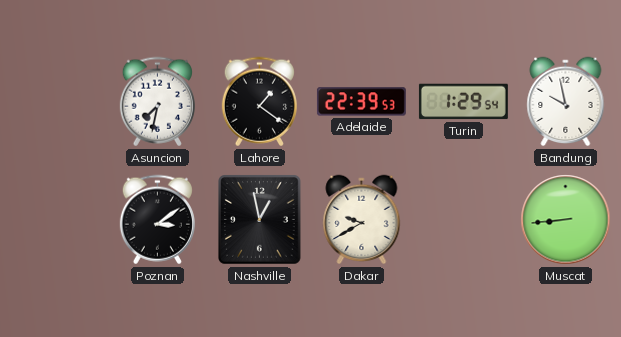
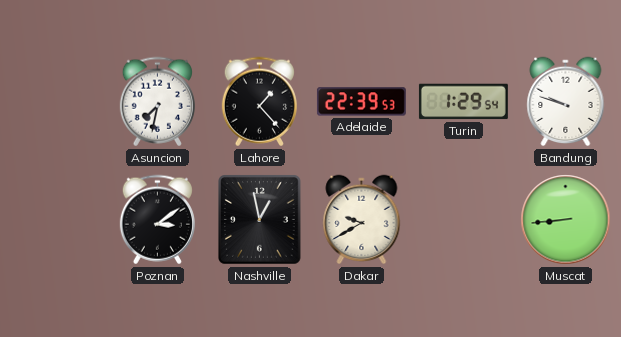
Lahore: 1:21 -> 1:23
Bandung: 9:58 -> 9:48
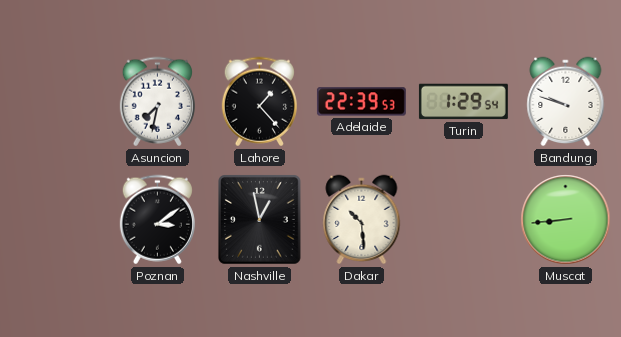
Dakar: 9:40 -> 10:29
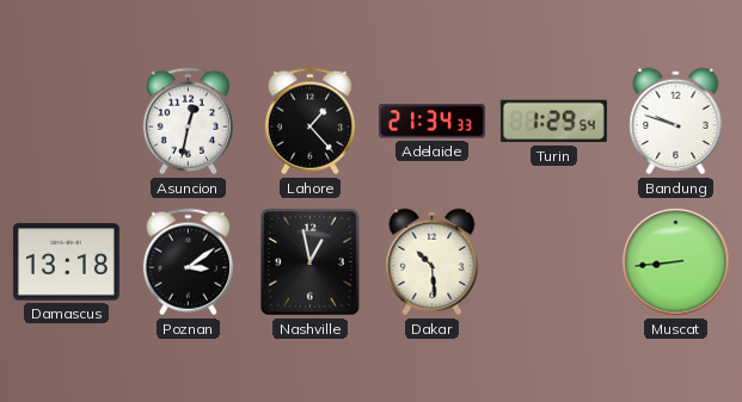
Asuncion: 7:32 -> 12:32
Adelaide: 22:39 -> 21:34
Damascus: none -> 13:18
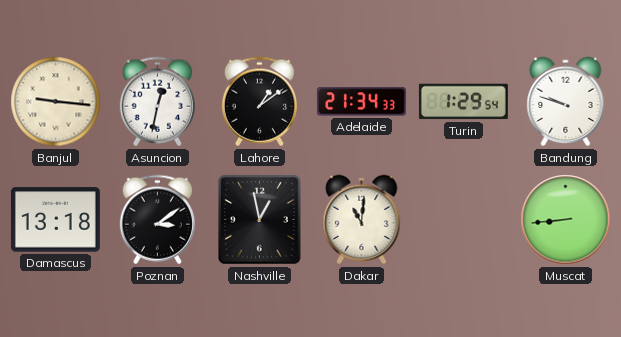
Banjul: none -> 9:16
Lahore: 1:23 -> 1:09
Dakar: 10:29 -> 11:01
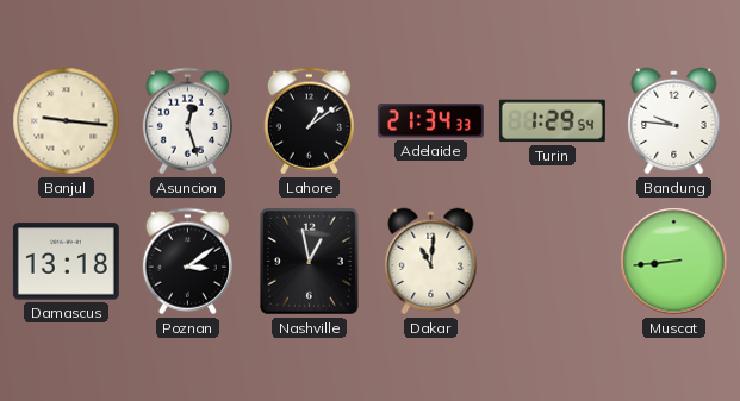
Asuncion: 12:32 -> 12:27
Bandung: 9:48 -> 9:46
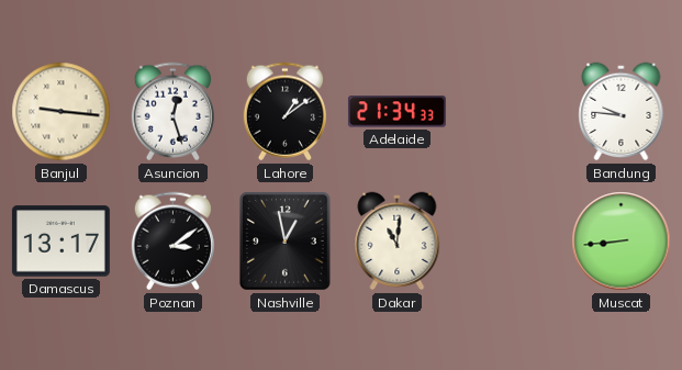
Turin: 1:29 -> none
Damascus: 13:18 -> 13:17
